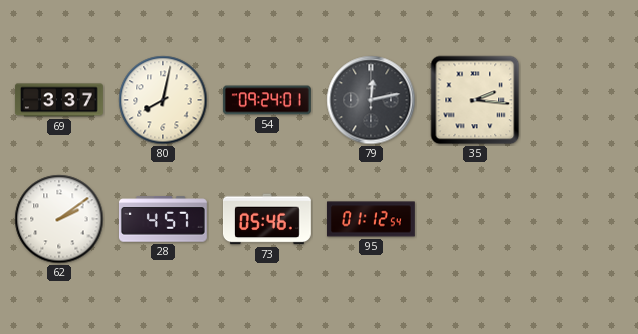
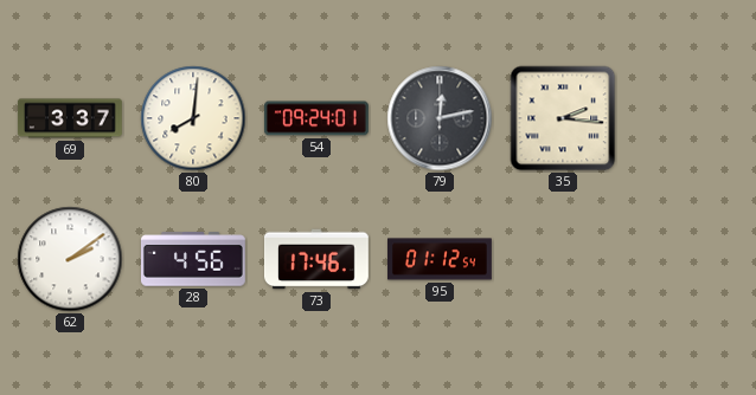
80: 8:02 -> 8:01
28: 4:57 -> 4:56
73: 05:46 -> 17:46
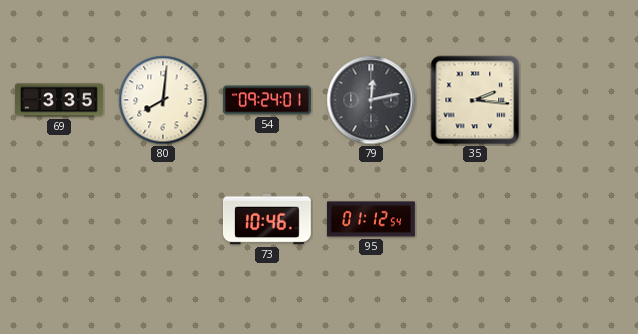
69: 3:37 -> 3:35
62: 2:09 -> none
28: 4:56 -> none
73: 17:46 -> 10:46
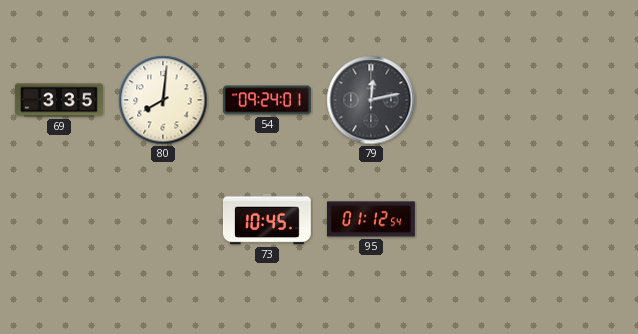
35: 2:16 -> none
73: 10:46 -> 10:45
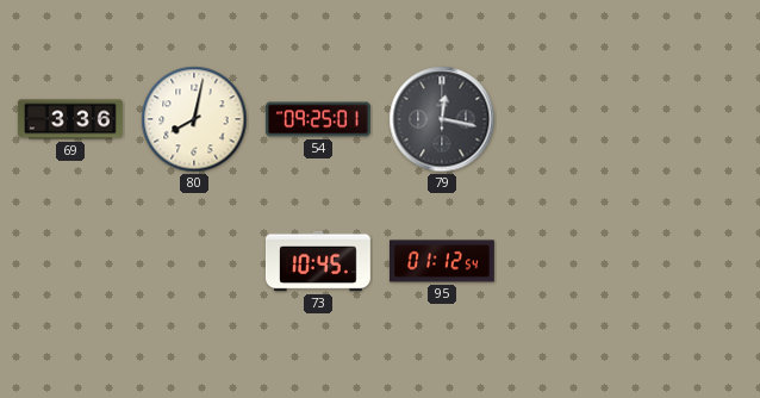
69: 3:35 -> 3:36
80: 8:01 -> 8:02
54: 09:24 -> 09:25
79: 12:13 -> 12:17
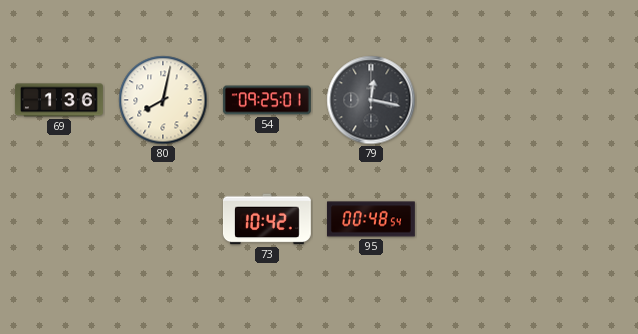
69: 3:36 -> 1:36
73: 10:45 -> 10:42
95: 01:12 -> 00:48
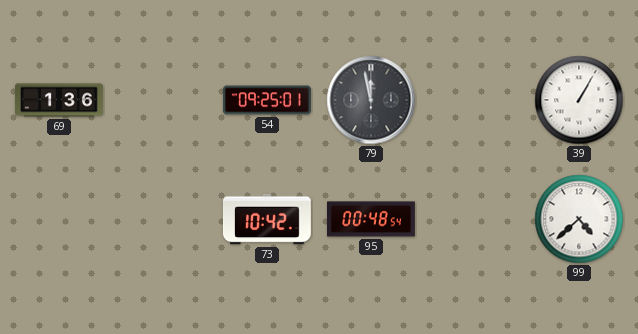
80: 8:02 -> none
79: 12:17 -> 11:58
39: none -> 1:05
99: none -> 4:38
